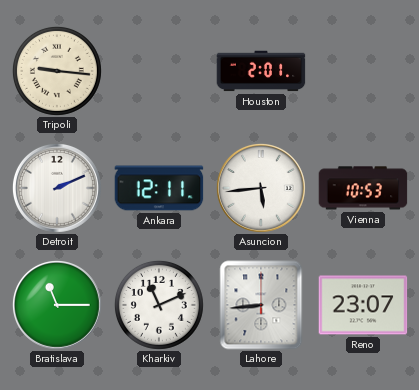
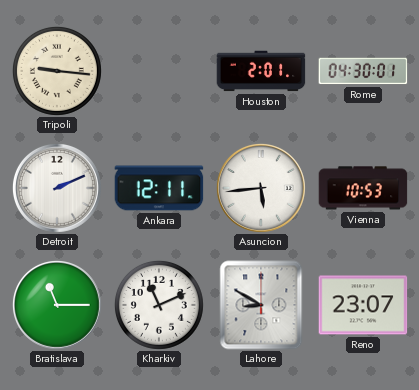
Rome: none -> 04:30
Lahore: 8:44 -> 8:50
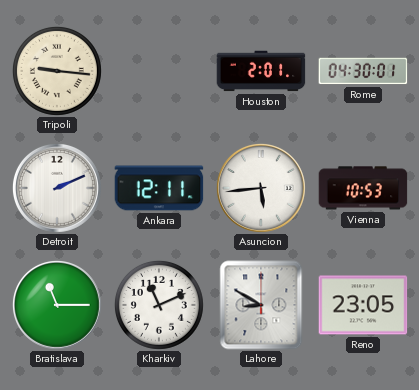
Reno: 23:07 -> 23:05
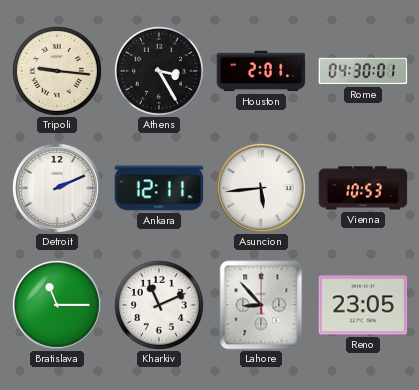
Athens: none -> 3:25
Lahore: 8:50 -> 8:53
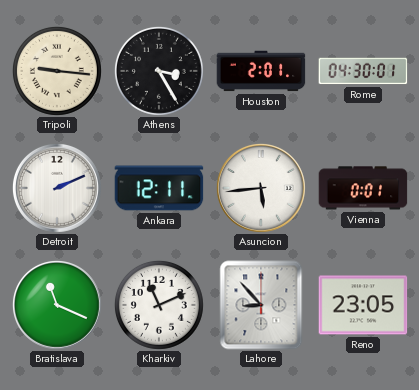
Vienna: 10:53 -> 0:01
Bratislava: 11:15 -> 11:19
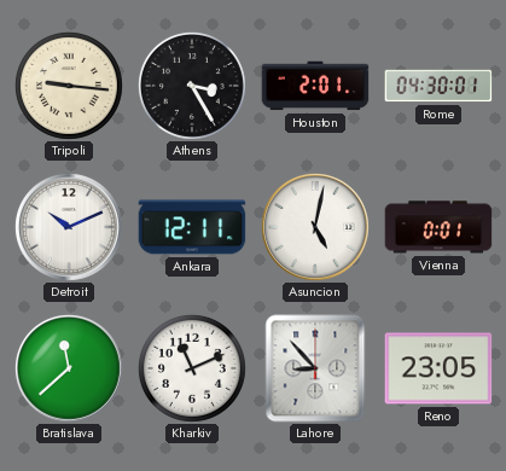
Detroit: 2:11 -> 10:11
Asuncion: 5:44 -> 5:02
Bratislava: 11:19 -> 11:38
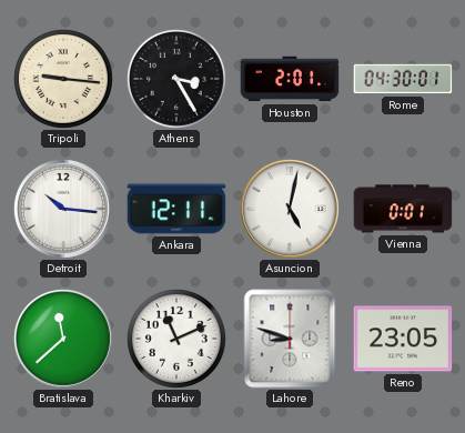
Detroit: 10:11 -> 10:16
Lahore: 8:53 -> 8:48
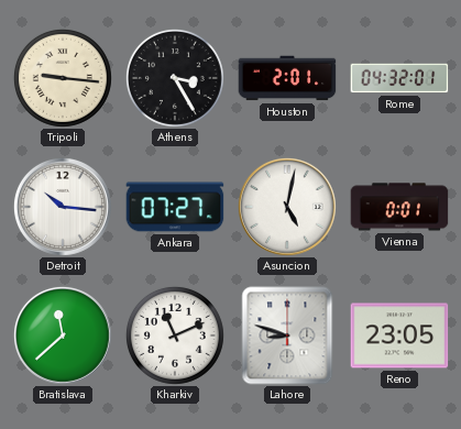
Rome: 04:30 -> 04:32
Ankara: 12:11 -> 07:27
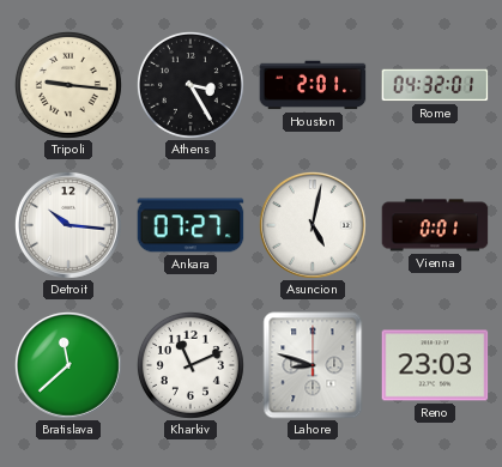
Reno: 23:05 -> 23:03
